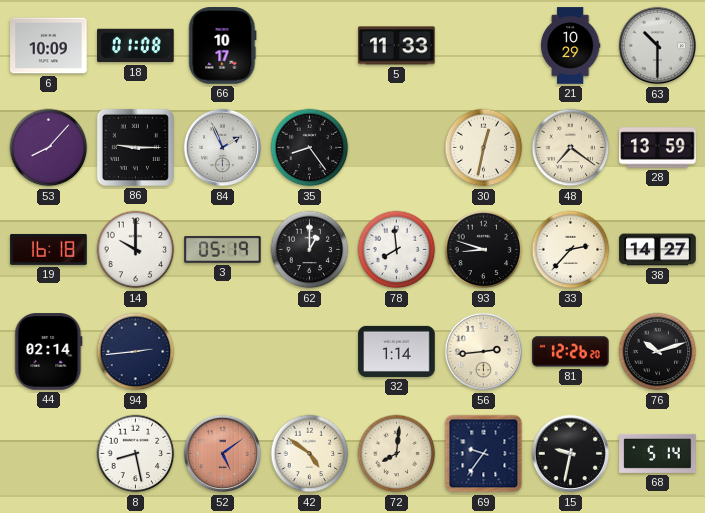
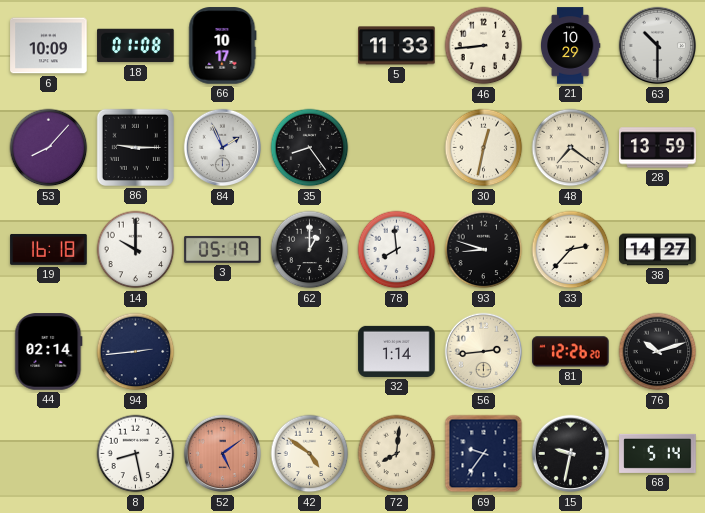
46: none -> 8:44
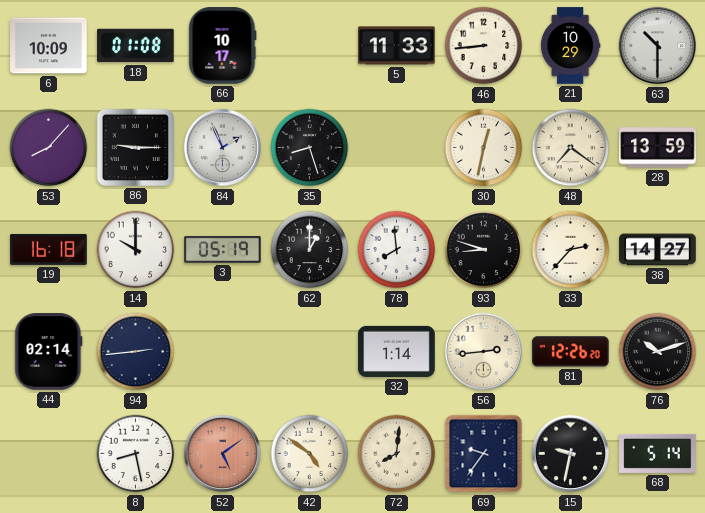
35: 8:24 -> 8:27
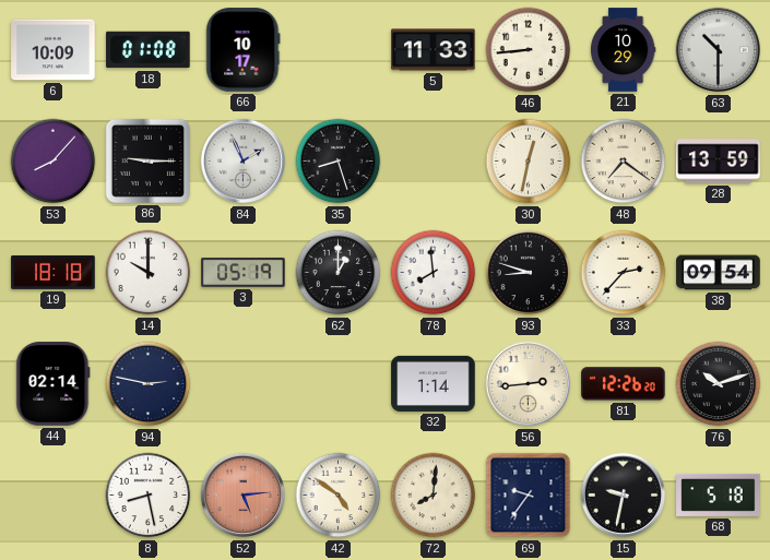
19: 16:18 -> 18:18
38: 14:27 -> 09:54
94: 2:44 -> 2:47
52: 5:09 -> 5:14
68: 5:14 -> 5:18
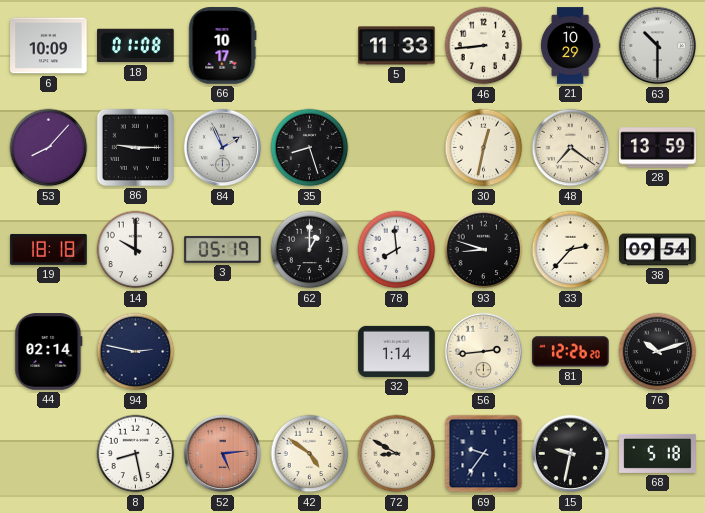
72: 8:01 -> 8:50
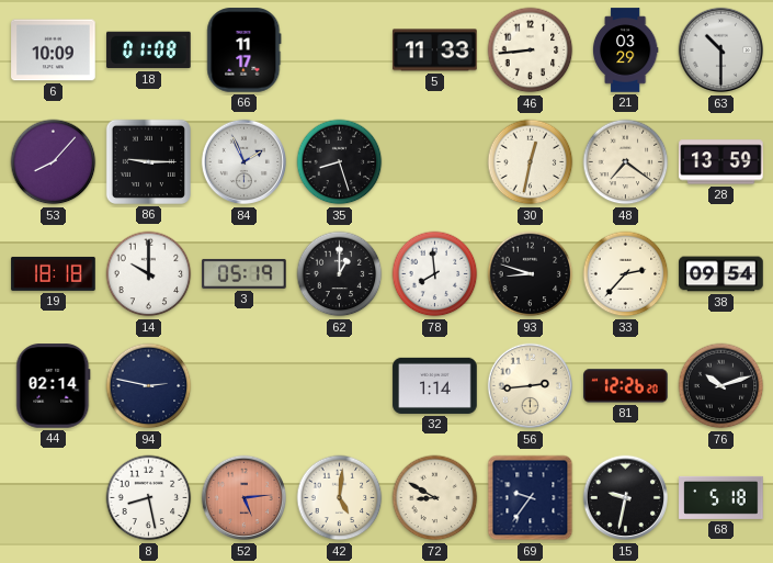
66: 10:17 -> 11:17
21: 10:29 -> 03:29
42: 4:51 -> 5:01
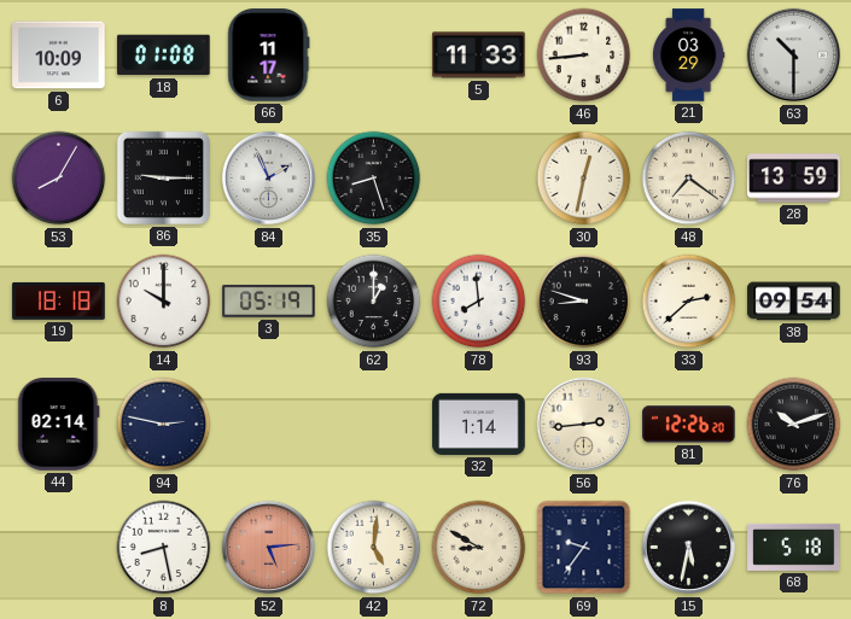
53: 8:07 -> 8:05
33: 2:37 -> 2:38
15: 9:32 -> 5:32
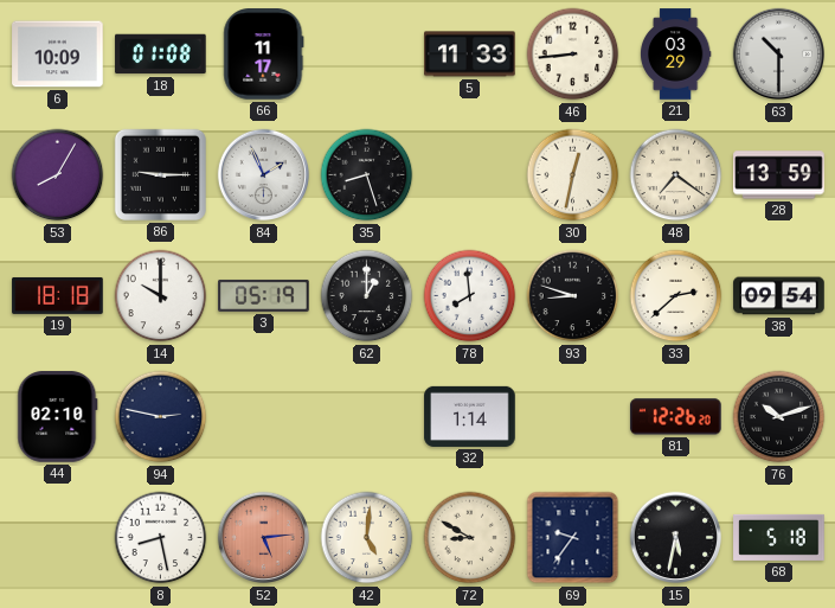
44: 02:14 -> 02:10
56: 2:44 -> none
